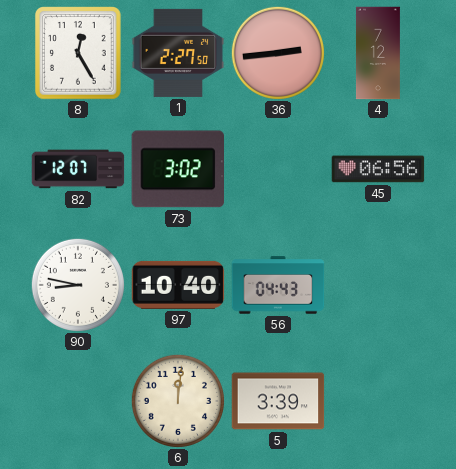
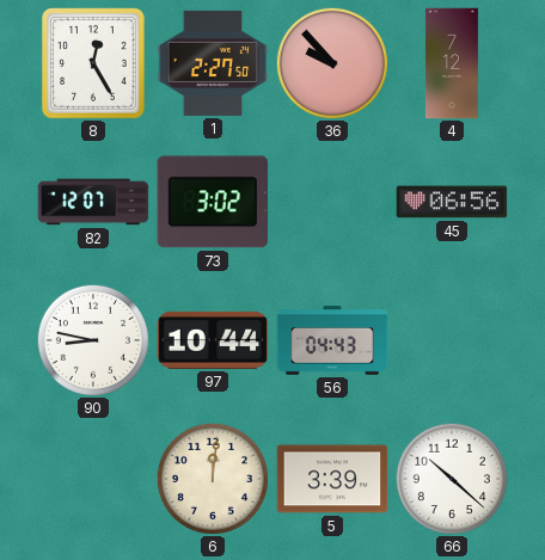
36: 2:44 -> 9:53
97: 10:40 -> 10:44
66: none -> 10:22
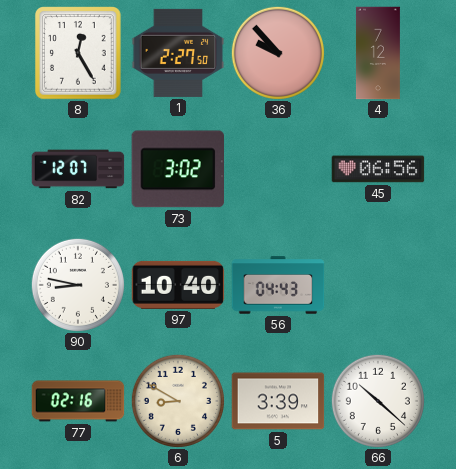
97: 10:44 -> 10:40
77: none -> 02:16
6: 12:01 -> 8:50
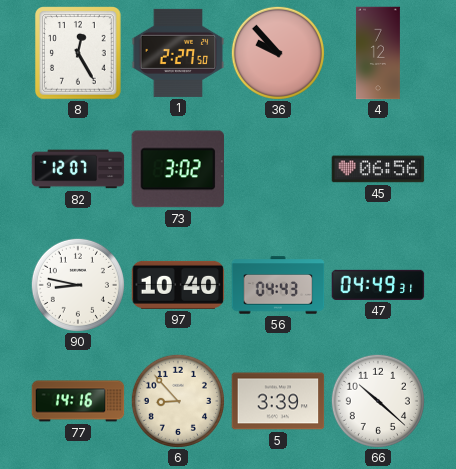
47: none -> 04:49
77: 02:16 -> 14:16
6: 8:50 -> 8:53
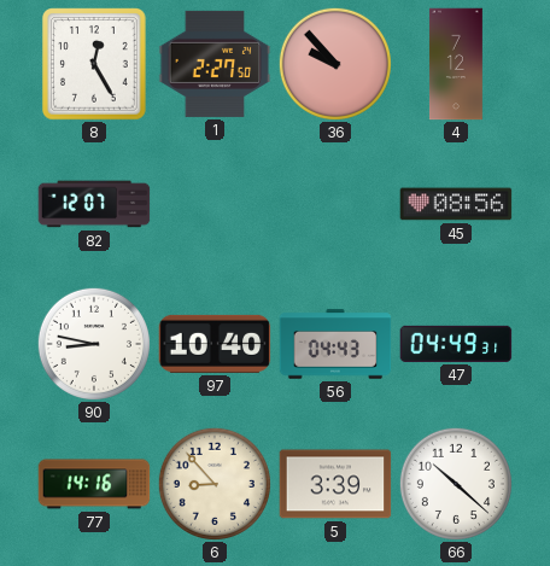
73: 3:02 -> none
45: 06:56 -> 08:56
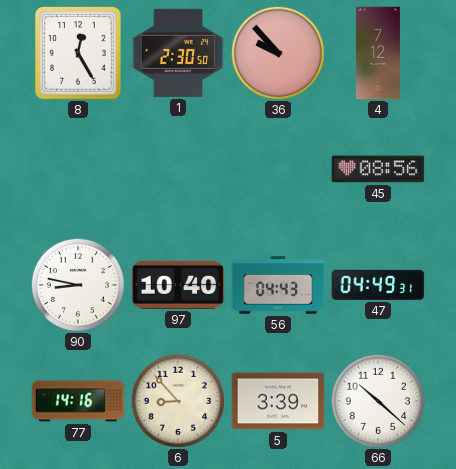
1: 2:27 -> 2:30
82: 12:07 -> none
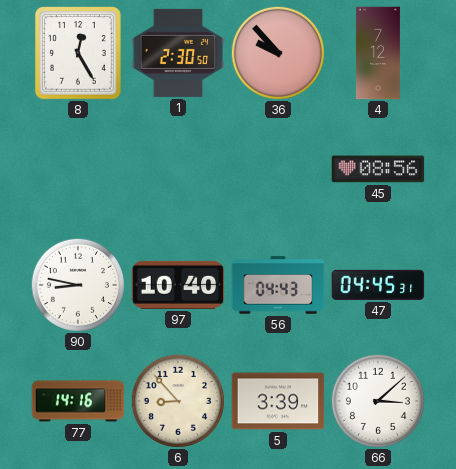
47: 04:49 -> 04:45
66: 10:22 -> 3:08
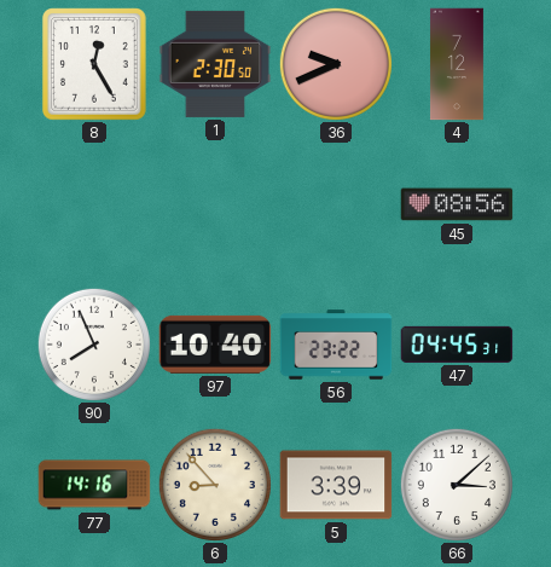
36: 9:53 -> 9:41
90: 8:47 -> 7:56
56: 04:43 -> 23:22
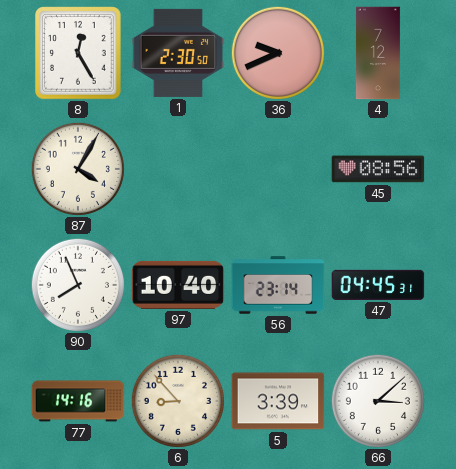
87: none -> 4:05
56: 23:22 -> 23:14
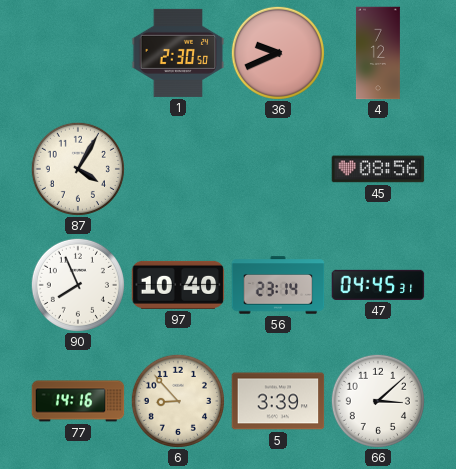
8: 12:25 -> none
